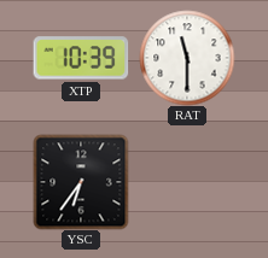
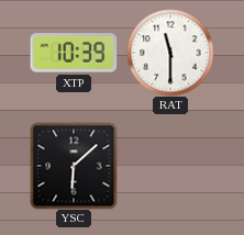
YSC: 6:36 -> 6:08
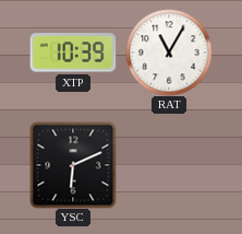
RAT: 11:30 -> 11:05
YSC: 6:08 -> 6:11
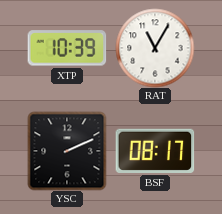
YSC: 6:11 -> 2:11
BSF: none -> 08:17
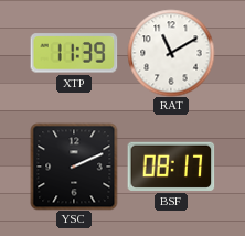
XTP: 10:39 -> 11:39
RAT: 11:05 -> 11:10
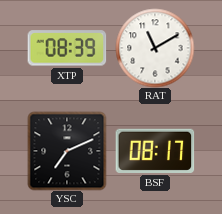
XTP: 11:39 -> 08:39
YSC: 2:11 -> 7:11
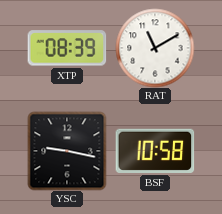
YSC: 7:11 -> 9:17
BSF: 08:17 -> 10:58
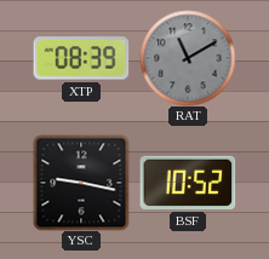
RAT dial: white -> grey
BSF: 10:58 -> 10:52
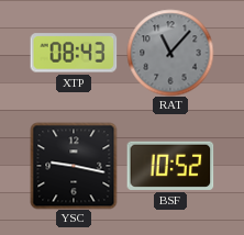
XTP: 08:39 -> 08:43
RAT: 11:10 -> 11:07
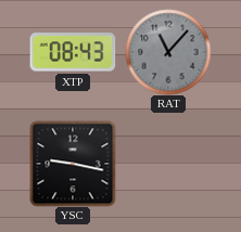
BSF: 10:52 -> none
